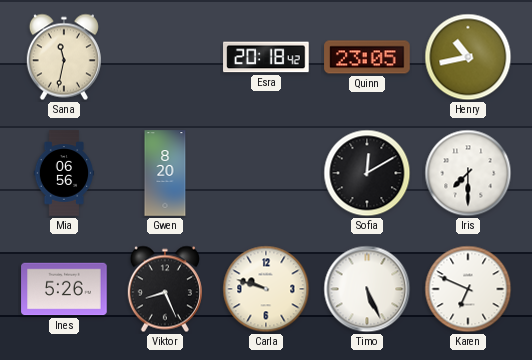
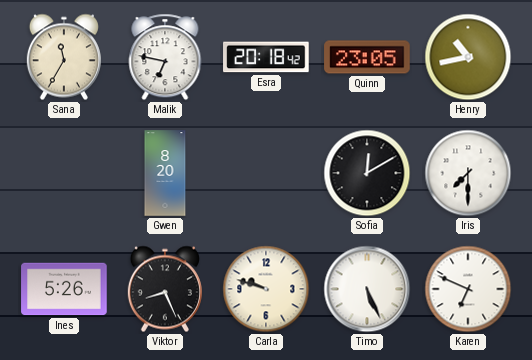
Sana: 11:32 -> 11:35
Malik: none -> 6:47
Mia: 06:56 -> none
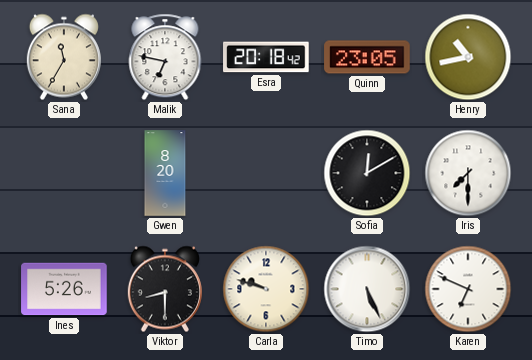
Viktor: 8:26 -> 8:30
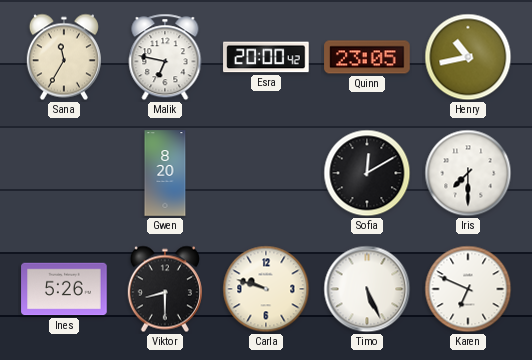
Esra: 20:18 -> 20:00
